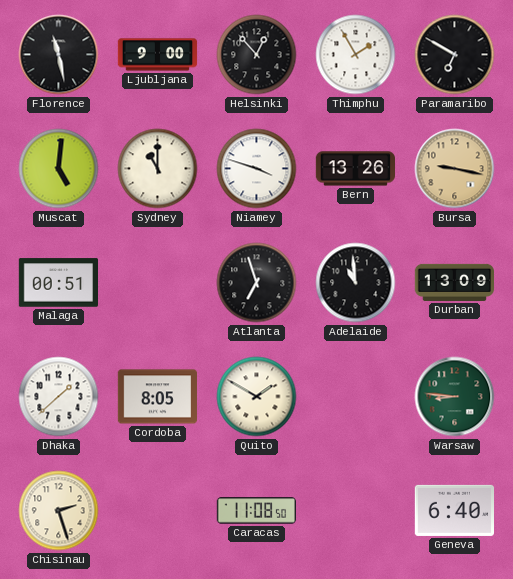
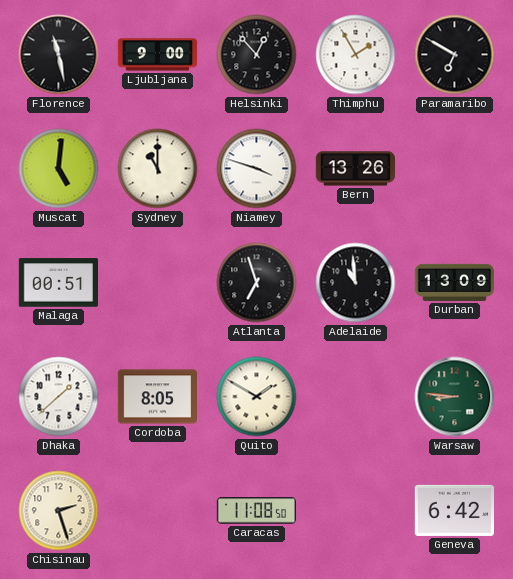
Bursa: 9:17 -> none
Geneva: 6:40 -> 6:42
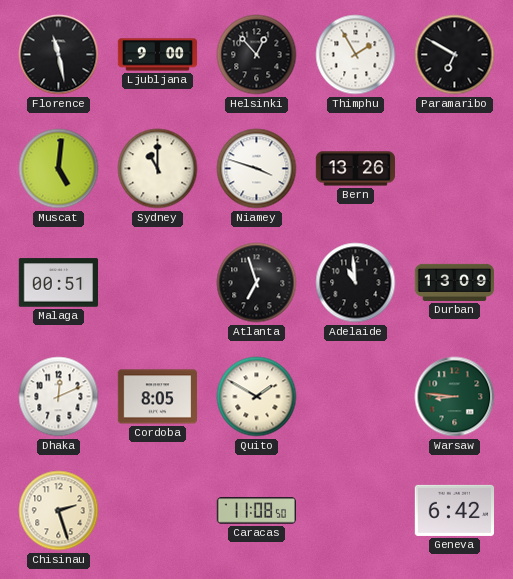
Dhaka: 1:38 -> 12:11
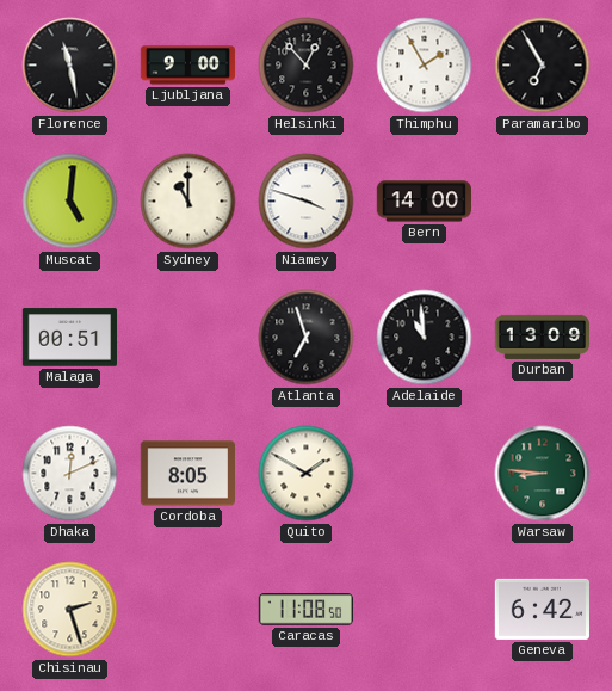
Paramaribo: 6:50 -> 6:55
Bern: 13:26 -> 14:00
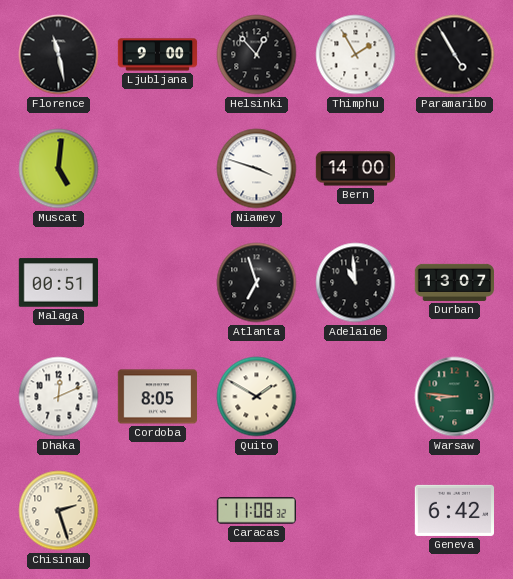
Paramaribo: 6:55 -> 4:55
Sydney: 11:00 -> none
Durban: 13:09 -> 13:07
Caracas: 11:08:50 -> 11:08:32
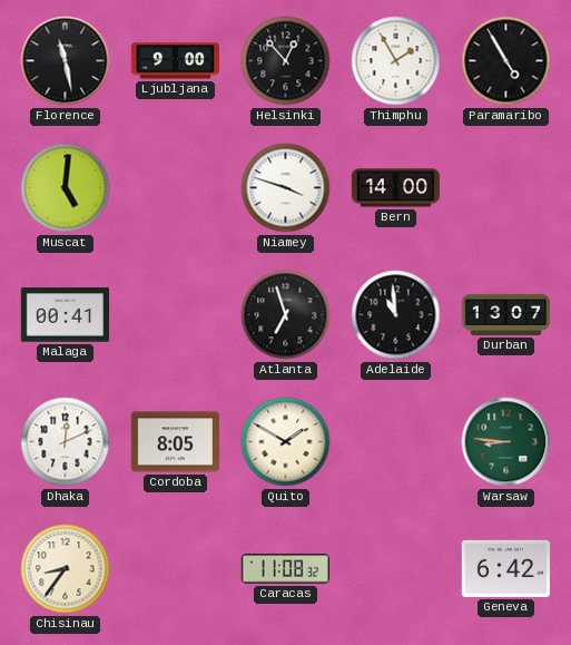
Malaga: 00:51 -> 00:41
Chisinau: 2:27 -> 8:36
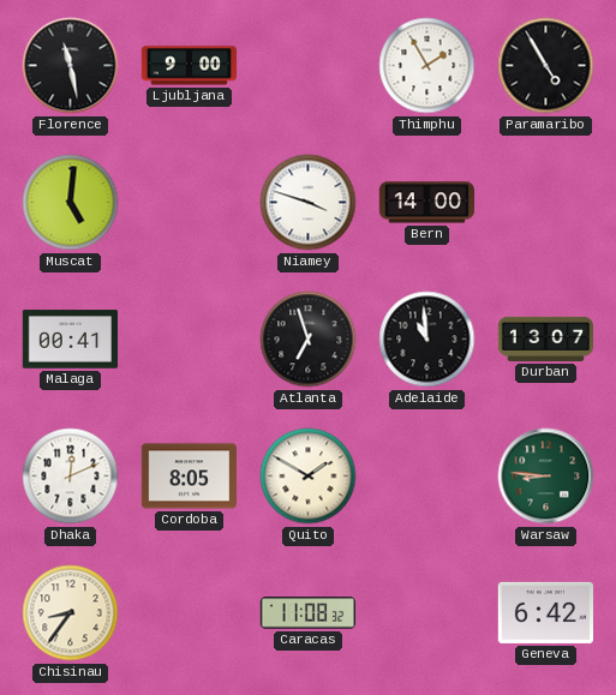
Helsinki: 12:53 -> none
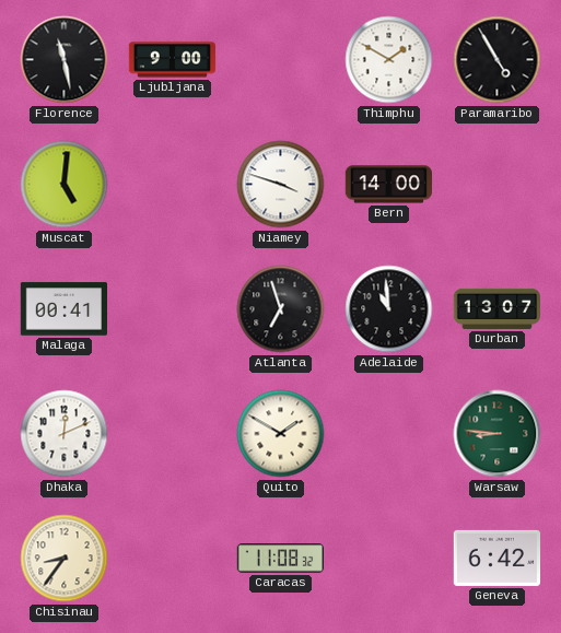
Thimphu: 1:55 -> 1:50
Cordoba: 8:05 -> none
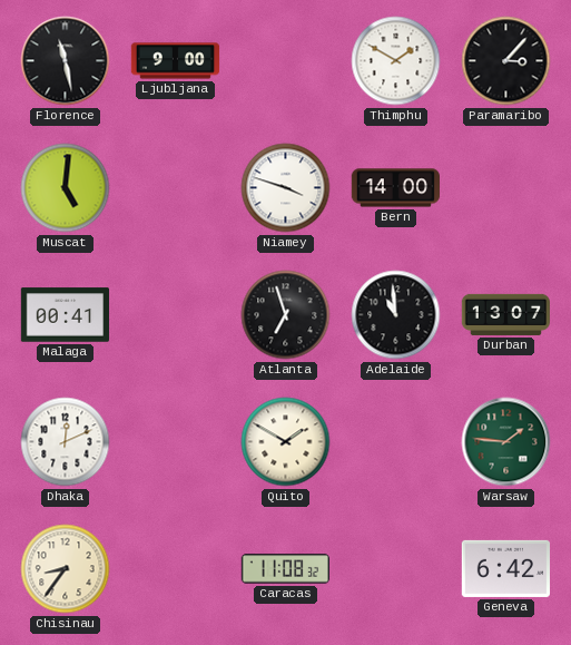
Paramaribo: 4:55 -> 3:07
Warsaw: 8:46 -> 1:46
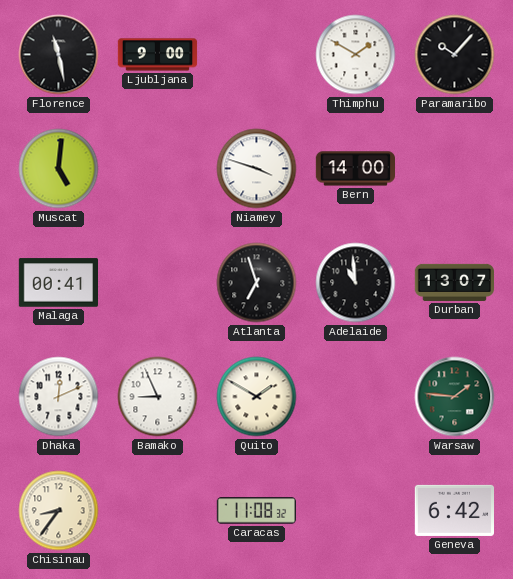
Paramaribo: 3:07 -> 10:07
Bamako: none -> 8:56
